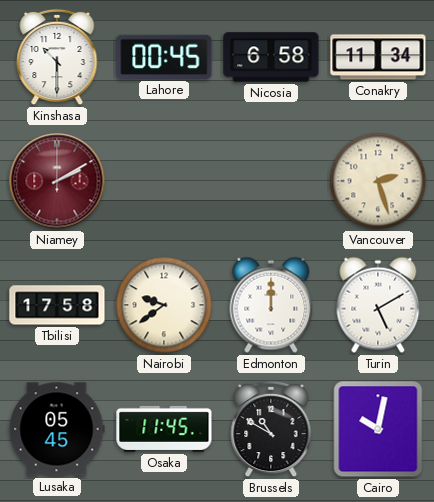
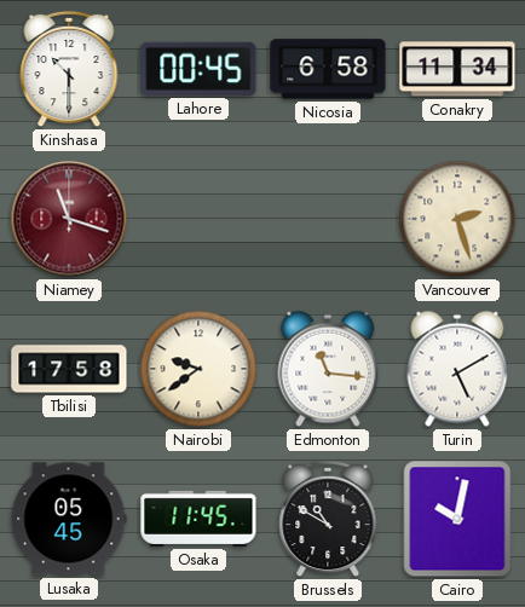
Niamey: 2:10 -> 11:18
Edmonton: 12:00 -> 11:16
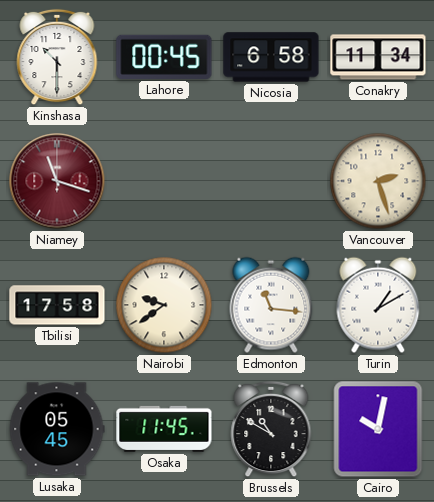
Turin: 5:10 -> 1:10
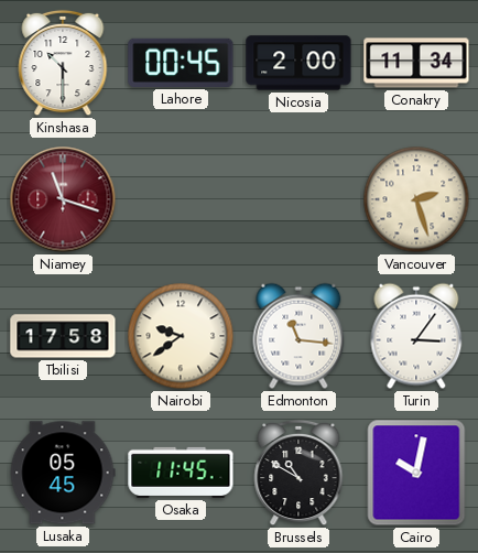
Nicosia: 6:58 -> 2:00
Turin: 1:10 -> 3:06
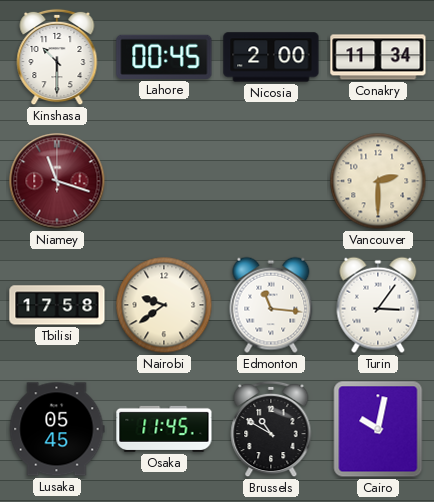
Vancouver: 2:27 -> 2:30
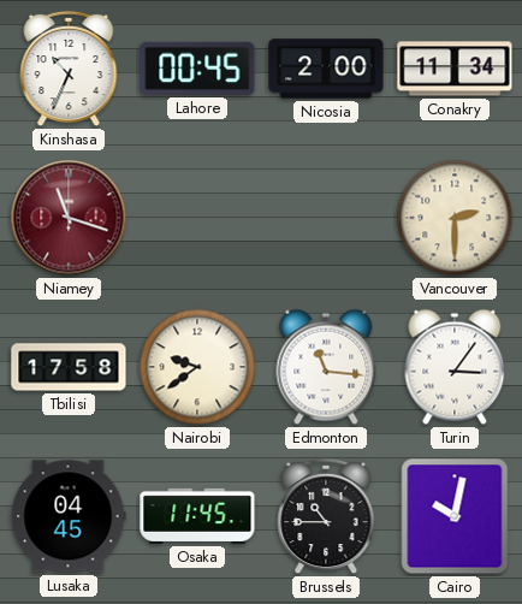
Kinshasa: 10:30 -> 10:34
Lusaka: 05:45 -> 04:45
Brussels: 10:50 -> 10:45
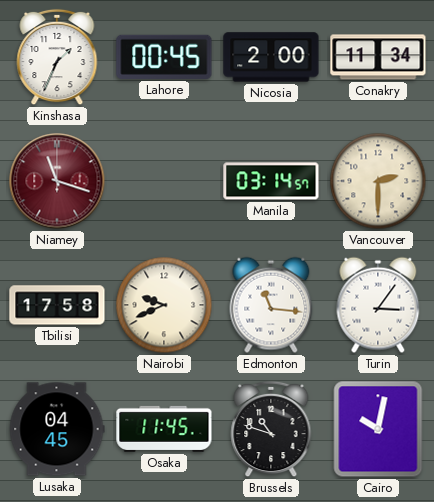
Kinshasa: 10:34 -> 1:34
Manila: none -> 03:14
Nairobi: 9:39 -> 9:41
Brussels: 10:45 -> 10:48
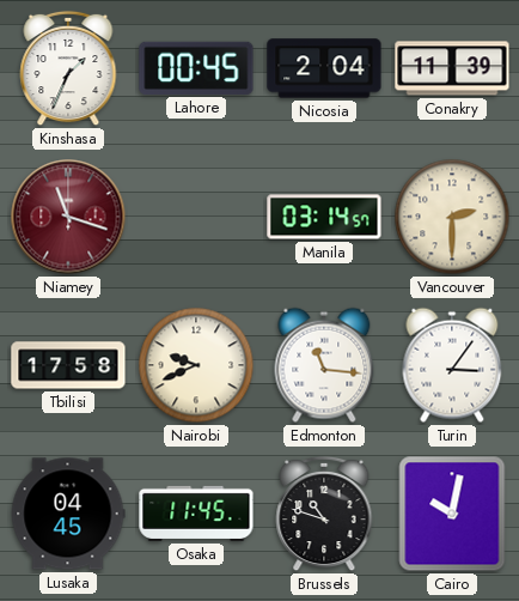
Nicosia: 2:00 -> 2:04
Conakry: 11:34 -> 11:39
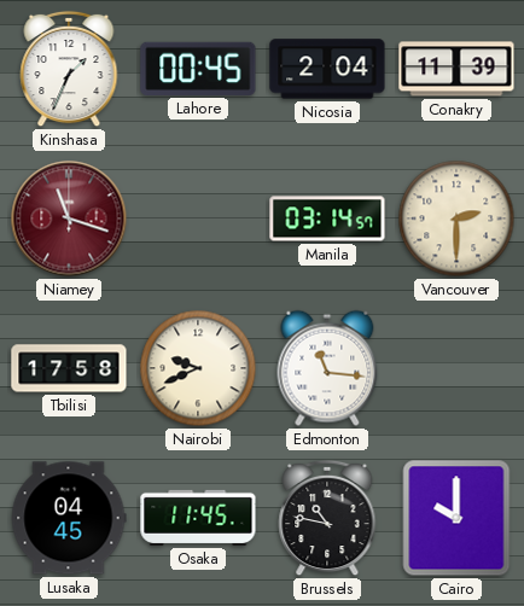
Turin: 3:06 -> none
Brussels: 10:48 -> 10:47
Cairo: 10:02 -> 10:00
